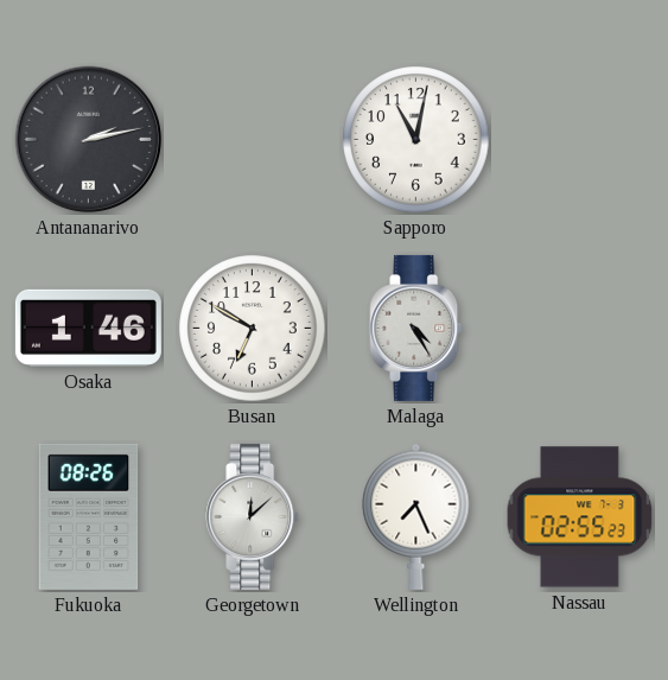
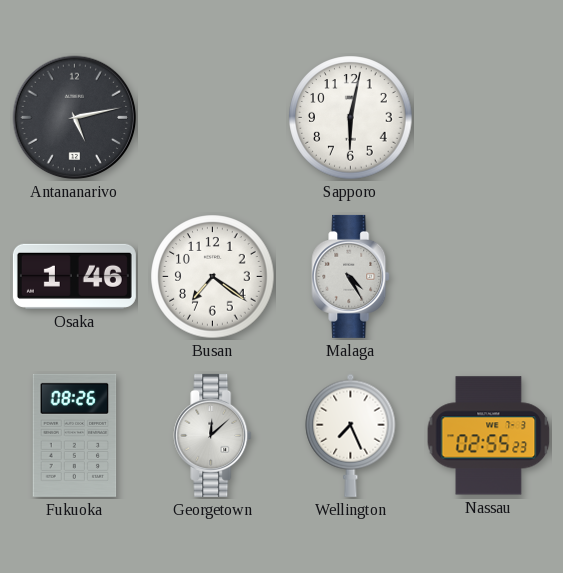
Antananarivo: 2:13 -> 5:13
Sapporo: 11:02 -> 6:02
Busan: 6:50 -> 7:21
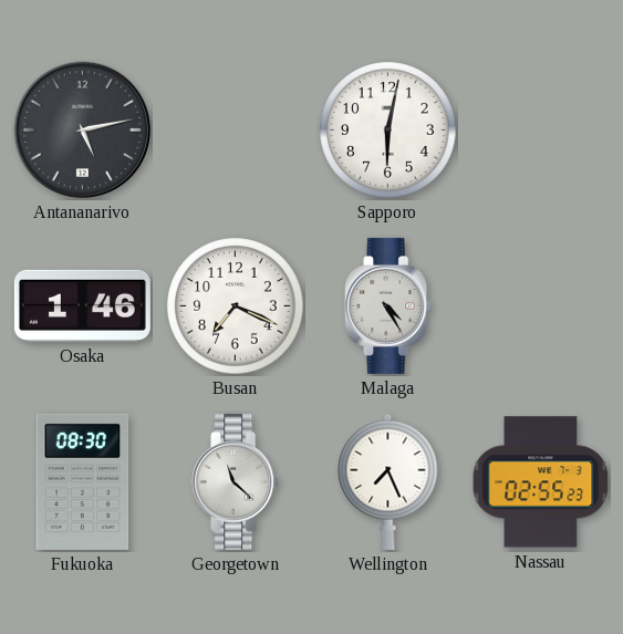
Busan: 7:21 -> 7:19
Fukuoka: 08:26 -> 08:30
Georgetown: 12:08 -> 11:22
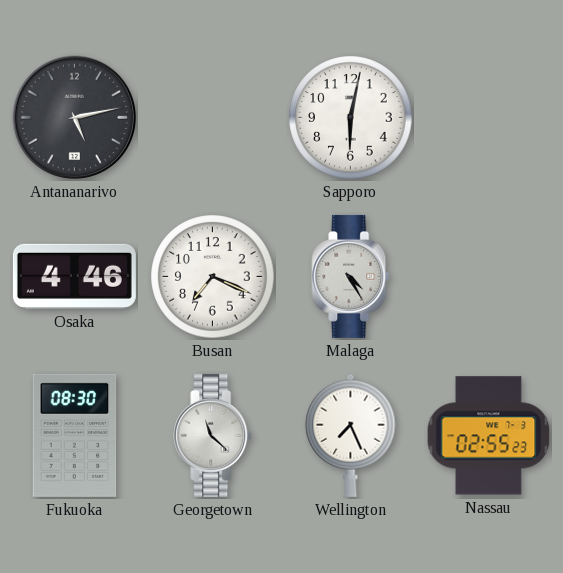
Osaka: 1:46 -> 4:46
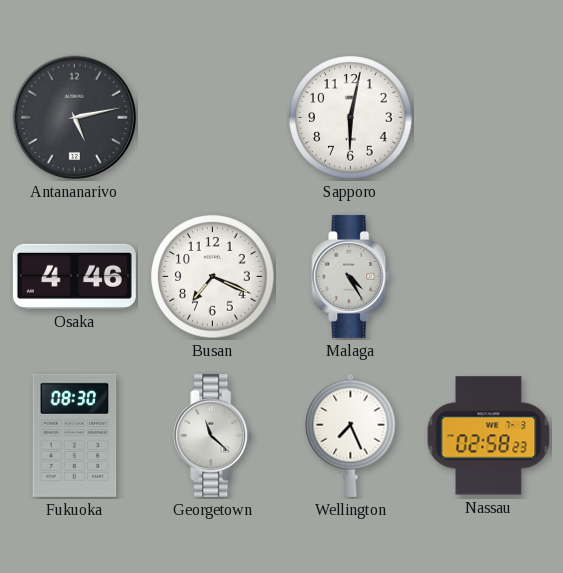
Nassau: 02:55 -> 02:58
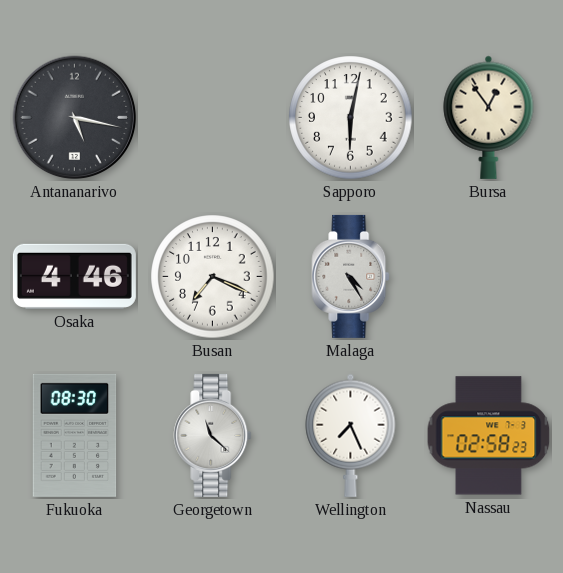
Antananarivo: 5:13 -> 5:17
Bursa: none -> 12:54
